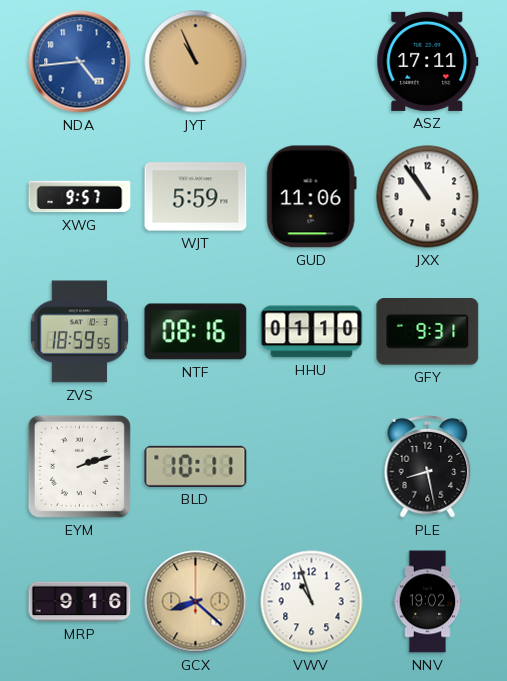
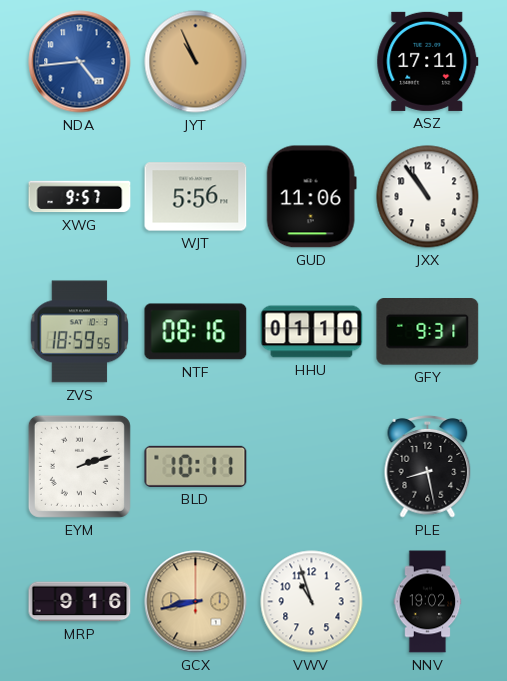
WJT: 5:59 -> 5:56
GCX: 8:22 -> 8:43
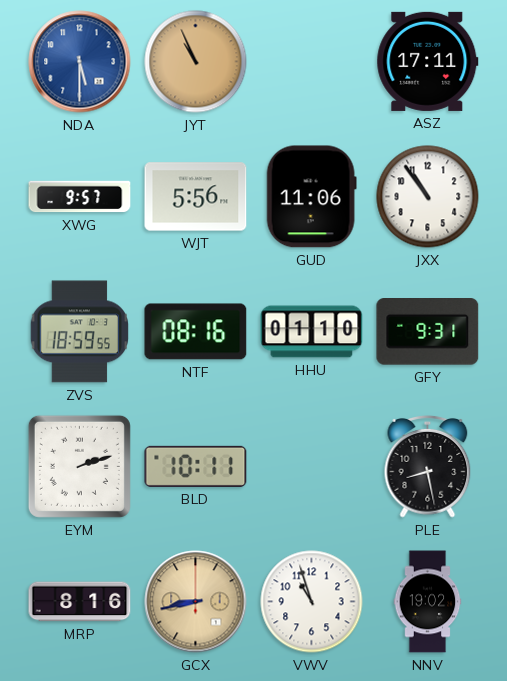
NDA: 4:44 -> 5:30
MRP: 9:16 -> 8:16
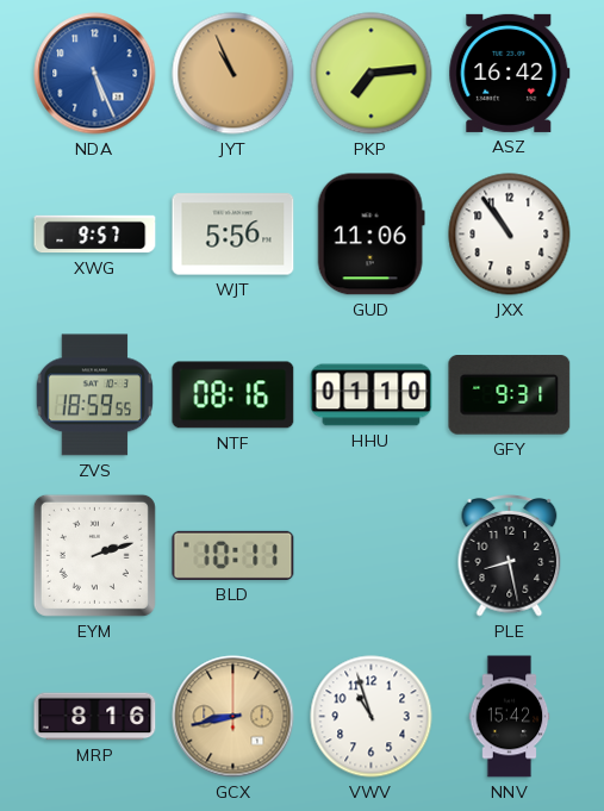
NDA: 5:30 -> 5:26
PKP: none -> 7:14
ASZ: 17:11 -> 16:42
NNV: 19:02 -> 15:42
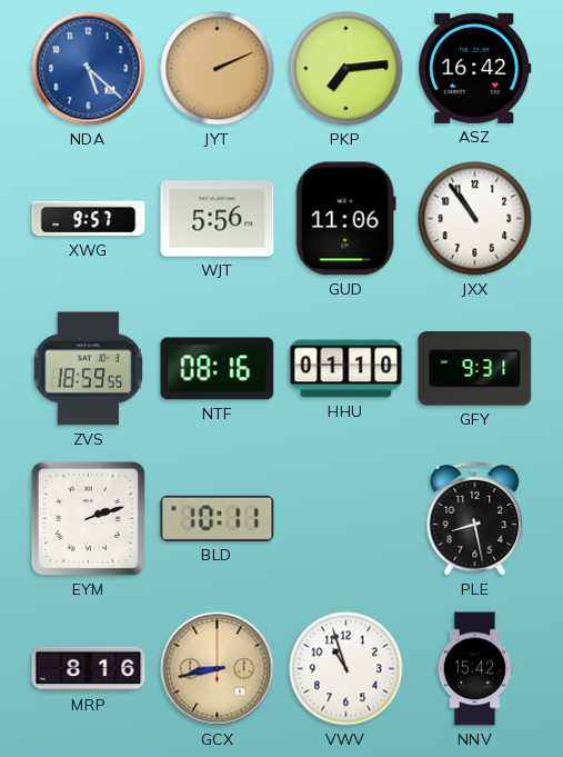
NDA: 5:26 -> 5:22
JYT: 10:56 -> 2:11
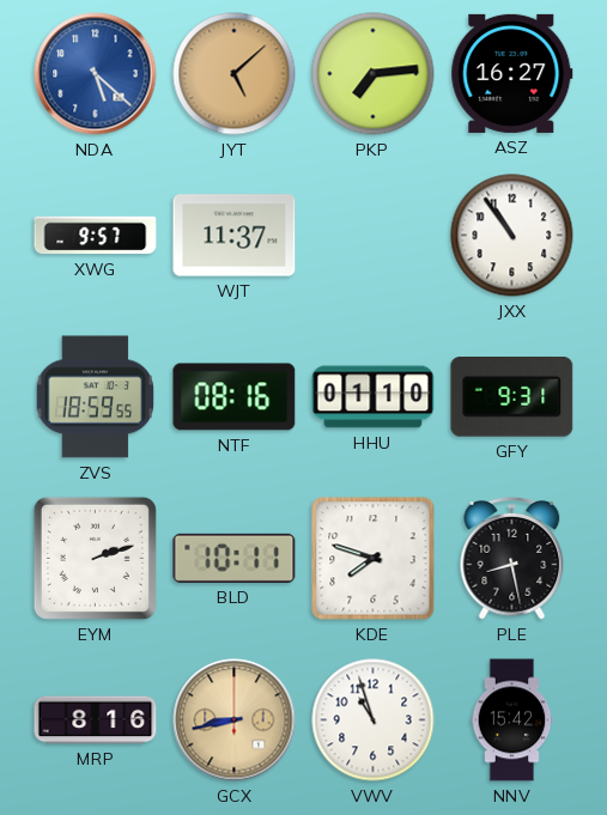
JYT: 2:11 -> 5:08
ASZ: 16:42 -> 16:27
WJT: 5:56 -> 11:37
GUD: 11:06 -> none
KDE: none -> 7:48
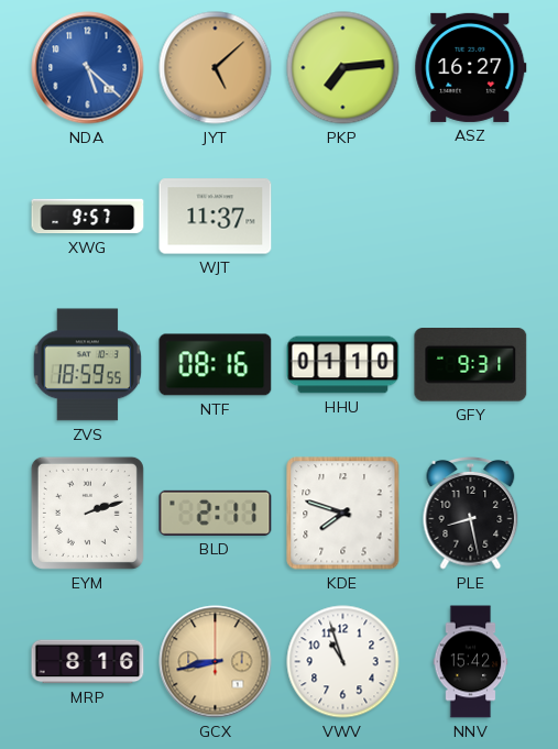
JXX: 10:54 -> none
BLD: 10:11 -> 2:11
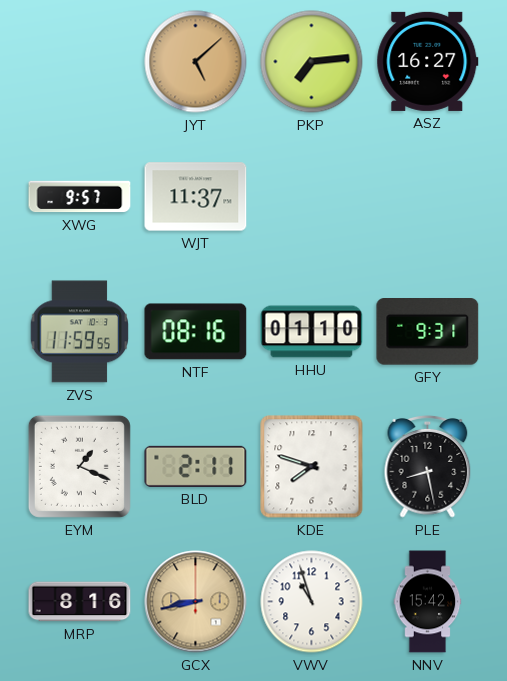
NDA: 5:22 -> none
ZVS: 18:59 -> 11:59
EYM: 2:12 -> 1:19
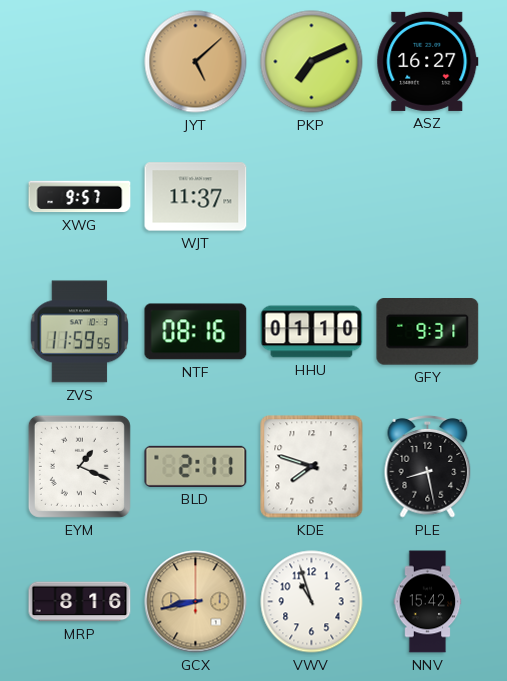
PKP: 7:14 -> 7:11
